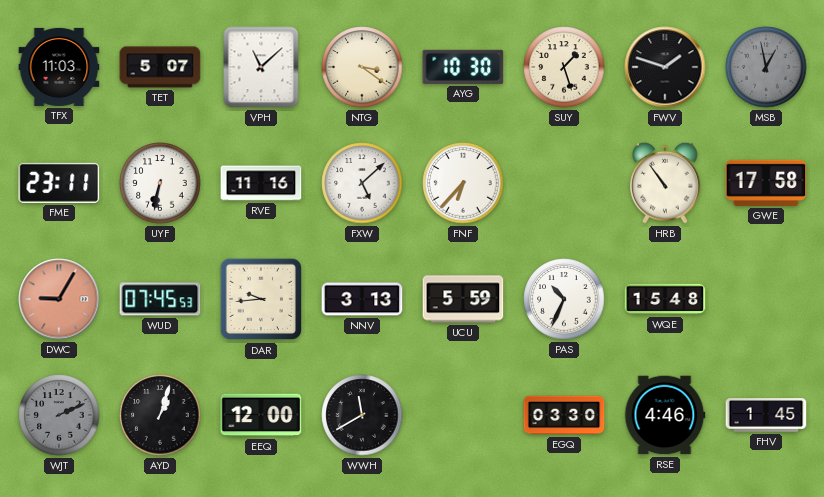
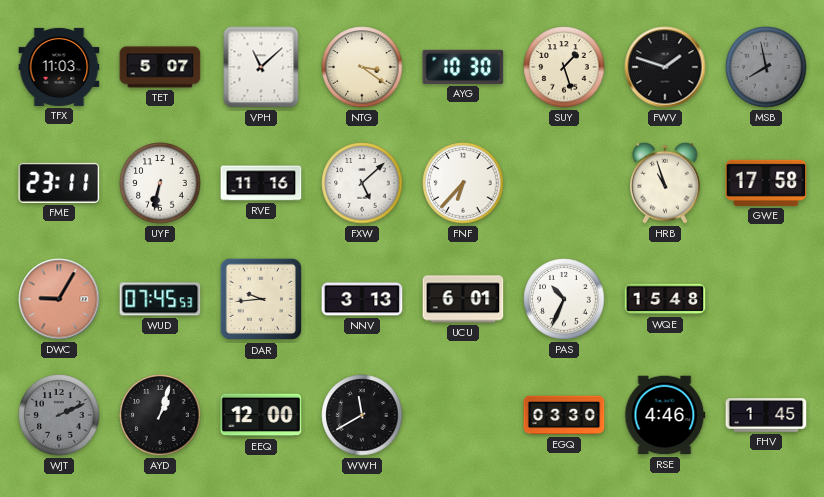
MSB: 12:58 -> 7:58
HRB: 10:54 -> 10:57
UCU: 5:59 -> 6:01
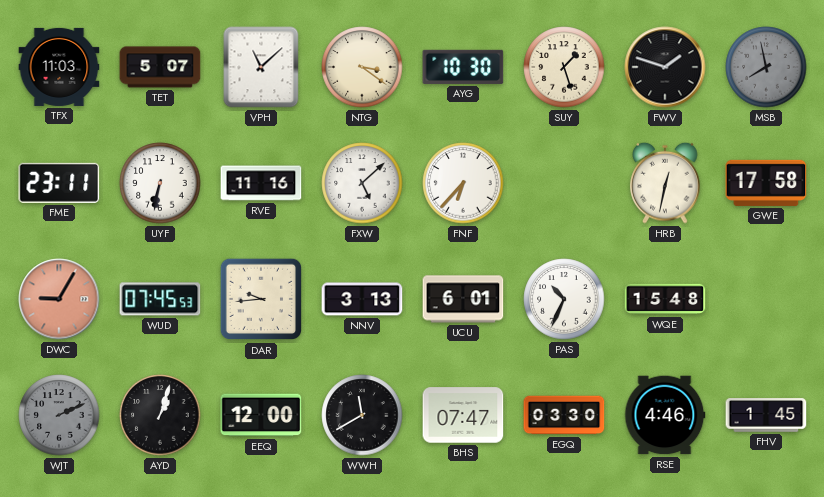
HRB: 10:57 -> 12:32
BHS: none -> 07:47
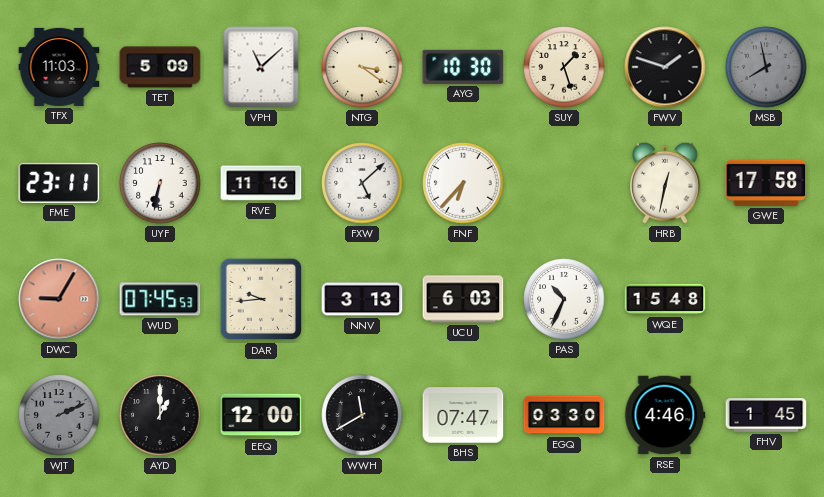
TET: 5:07 -> 5:09
UCU: 6:01 -> 6:03
AYD: 1:03 -> 1:00
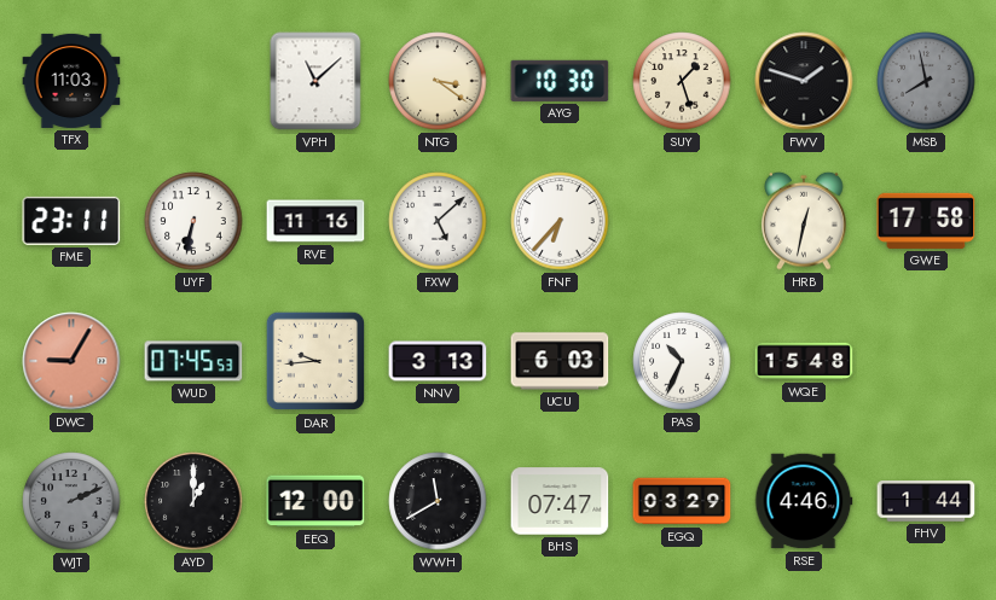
TET: 5:09 -> none
EGQ: 03:30 -> 03:29
FHV: 1:45 -> 1:44
